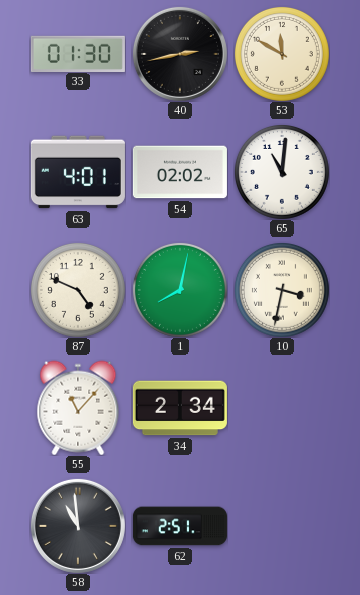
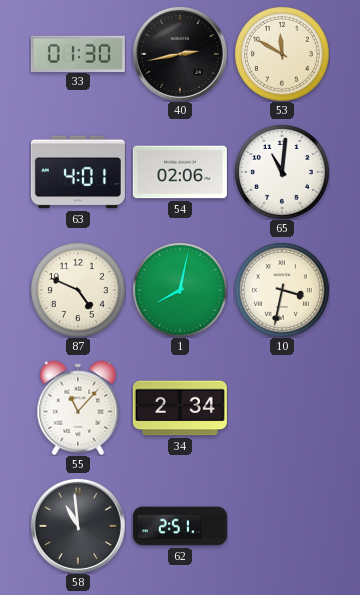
54: 02:02 -> 02:06
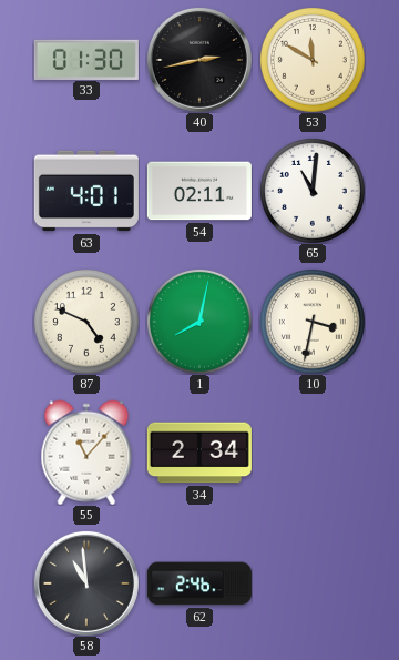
54: 02:06 -> 02:11
62: 2:51 -> 2:46
